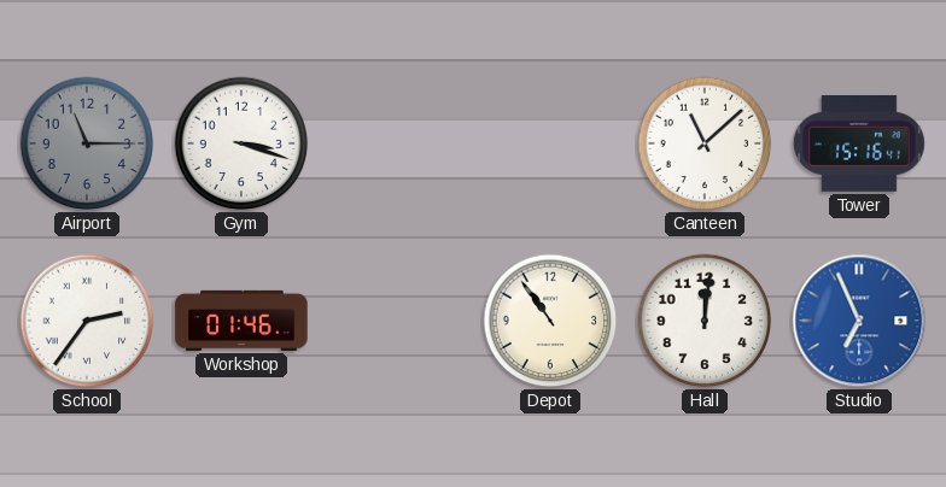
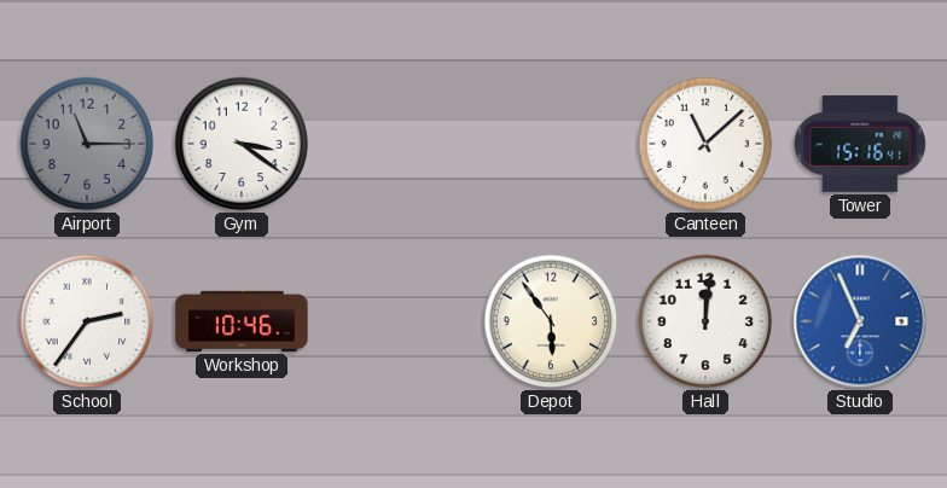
Gym: 3:18 -> 3:21
Workshop: 01:46 -> 10:46
Depot: 10:54 -> 5:54
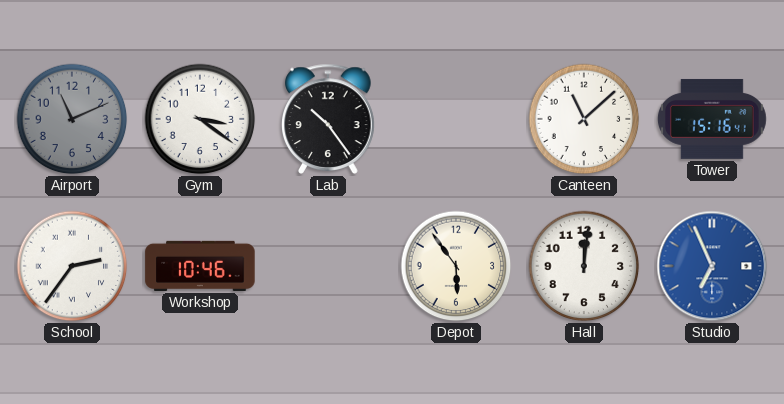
Airport: 11:15 -> 11:11
Lab: none -> 10:24
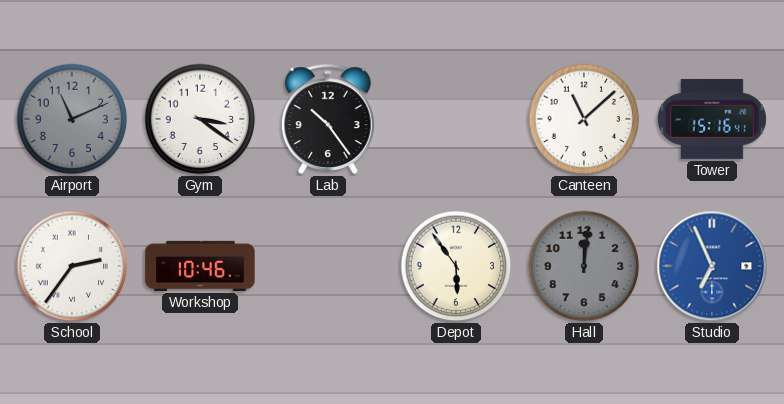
Hall dial: white -> grey
